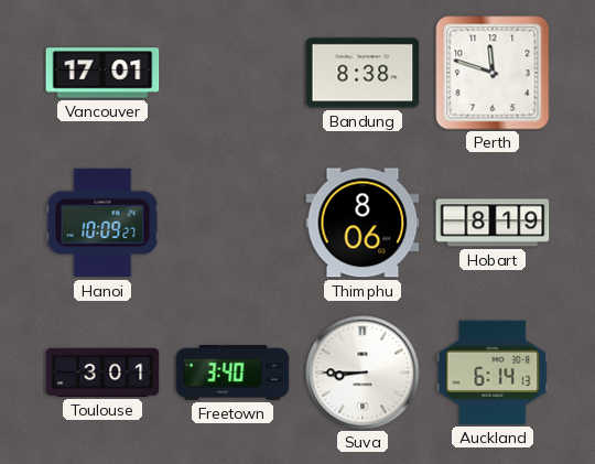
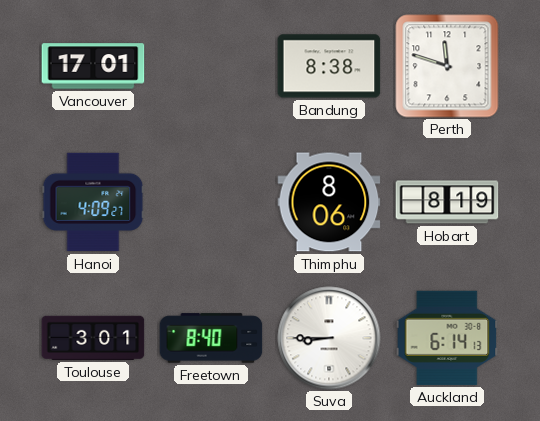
Hanoi: 10:09 -> 4:09
Freetown: 3:40 -> 8:40
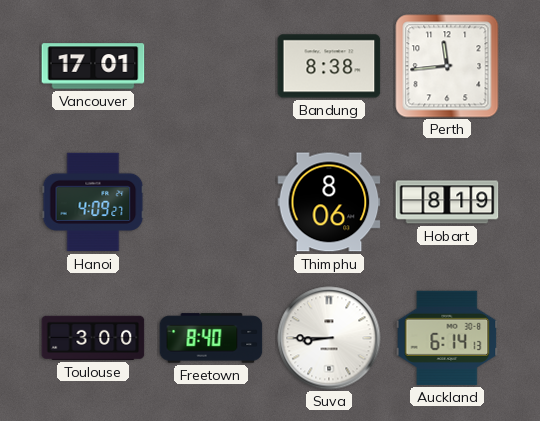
Perth: 11:48 -> 11:44
Toulouse: 3:01 -> 3:00
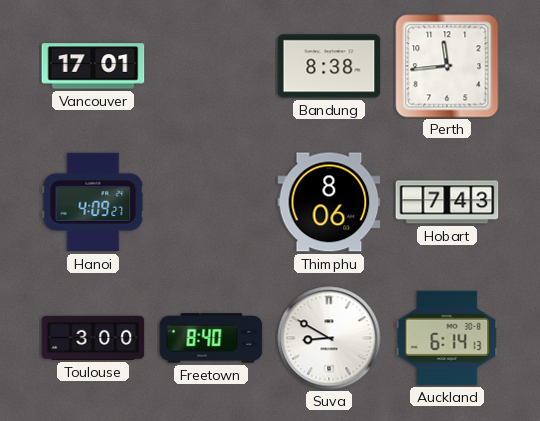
Hobart: 8:19 -> 7:43
Suva: 8:45 -> 8:50
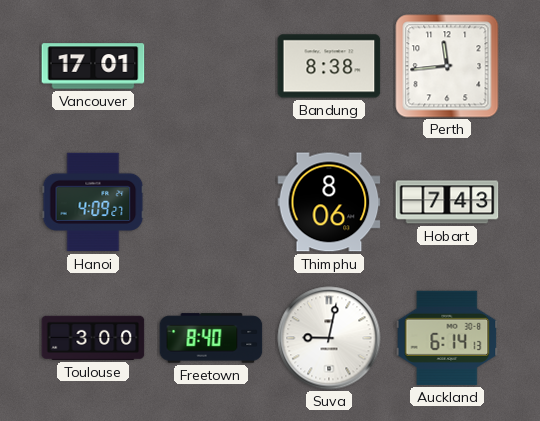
Suva: 8:50 -> 9:02
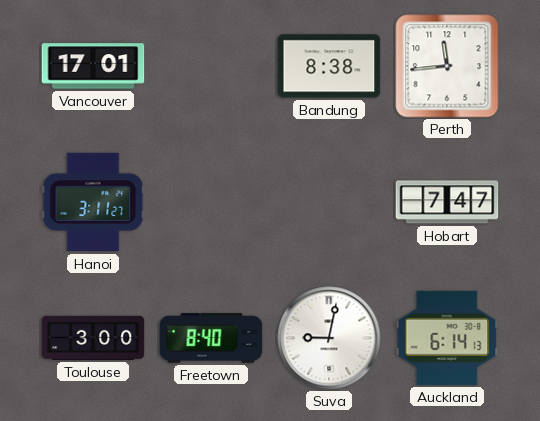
Hanoi: 4:09 -> 3:11
Thimphu: 8:06 -> none
Hobart: 7:43 -> 7:47
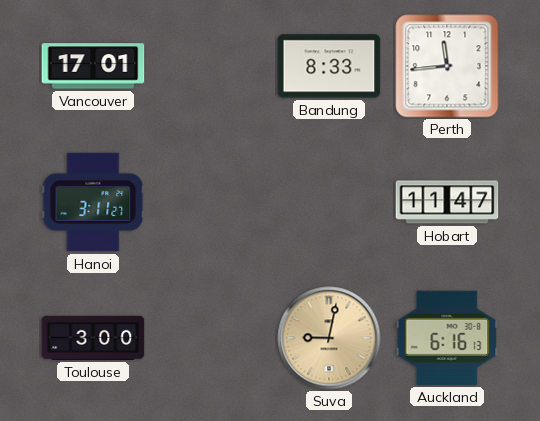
Bandung: 8:38 -> 8:33
Hobart: 7:47 -> 11:47
Freetown: 8:40 -> none
Suva dial: white -> champagne
Auckland: 6:14 -> 6:16
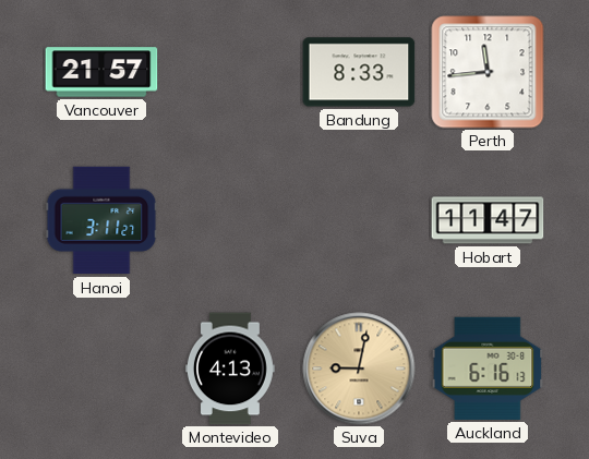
Vancouver: 17:01 -> 21:57
Toulouse: 3:00 -> none
Montevideo: none -> 4:13
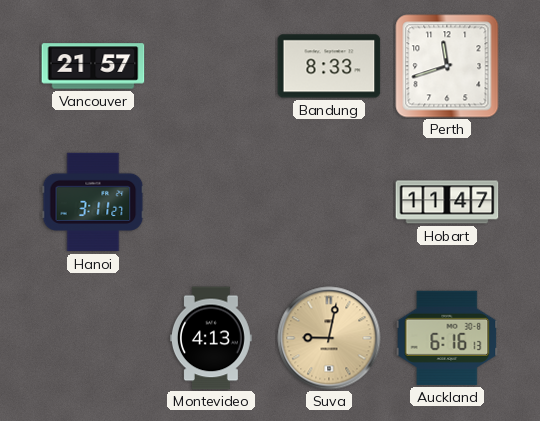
Perth: 11:44 -> 11:42
